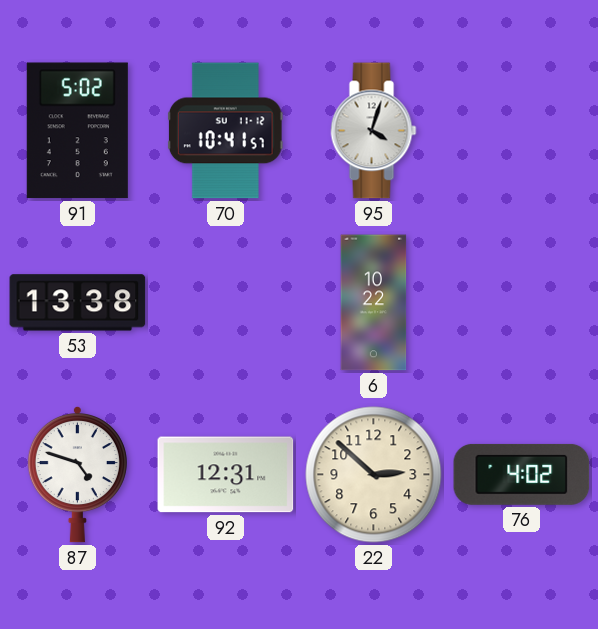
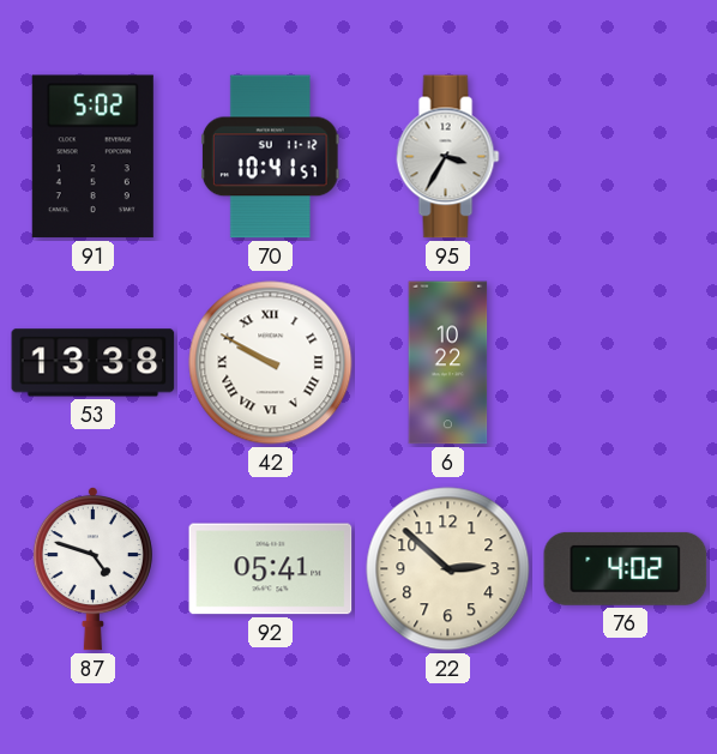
95: 4:03 -> 3:35
42: none -> 9:50
92: 12:31 -> 05:41
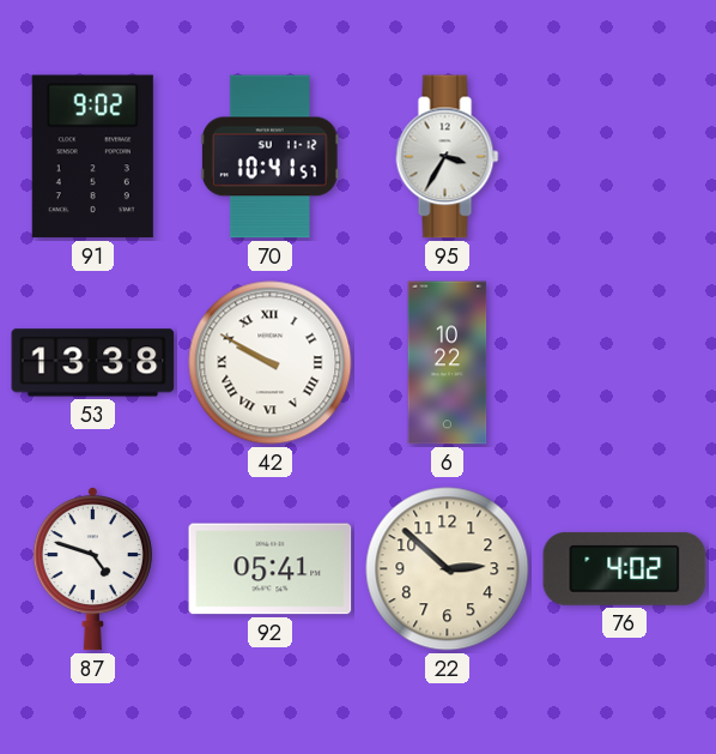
91: 5:02 -> 9:02
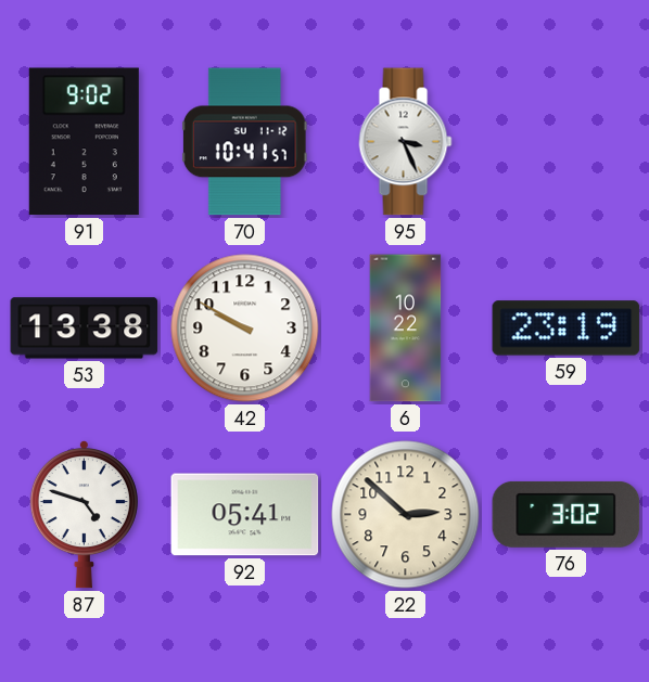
95: 3:35 -> 3:26
42 numerals: Roman -> Arabic
59: none -> 23:19
76: 4:02 -> 3:02
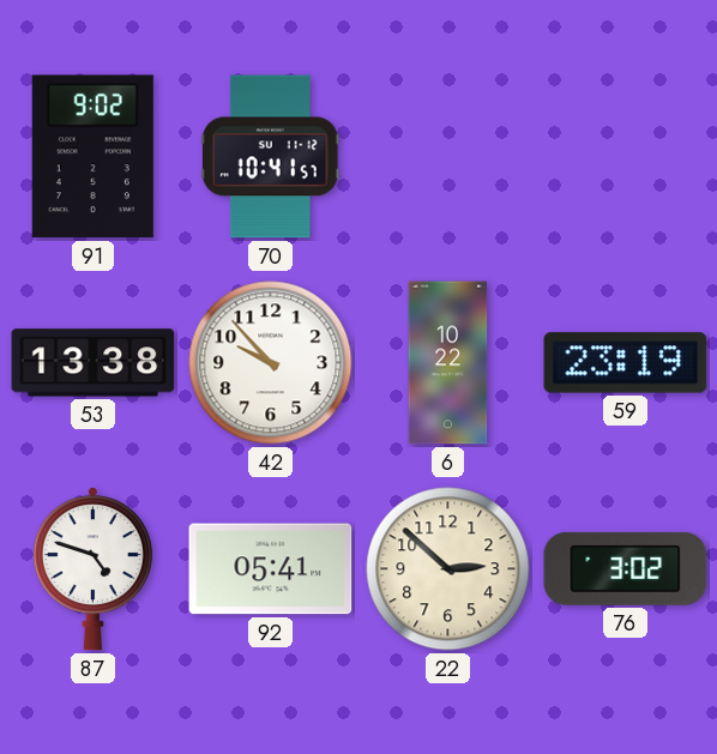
95: 3:26 -> none
42: 9:50 -> 9:53
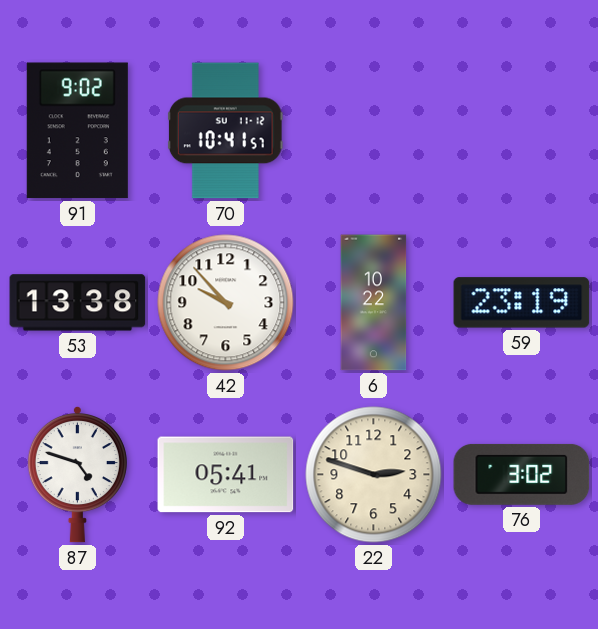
22: 2:52 -> 2:48
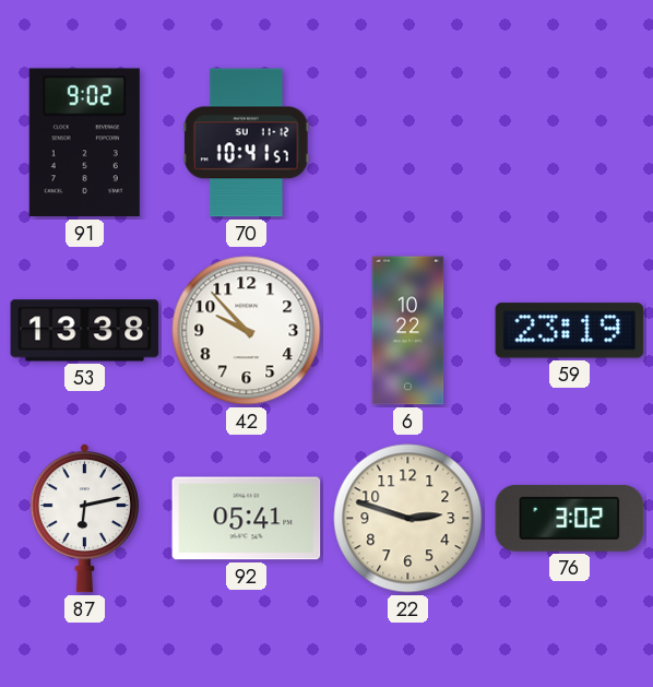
87: 4:48 -> 6:13
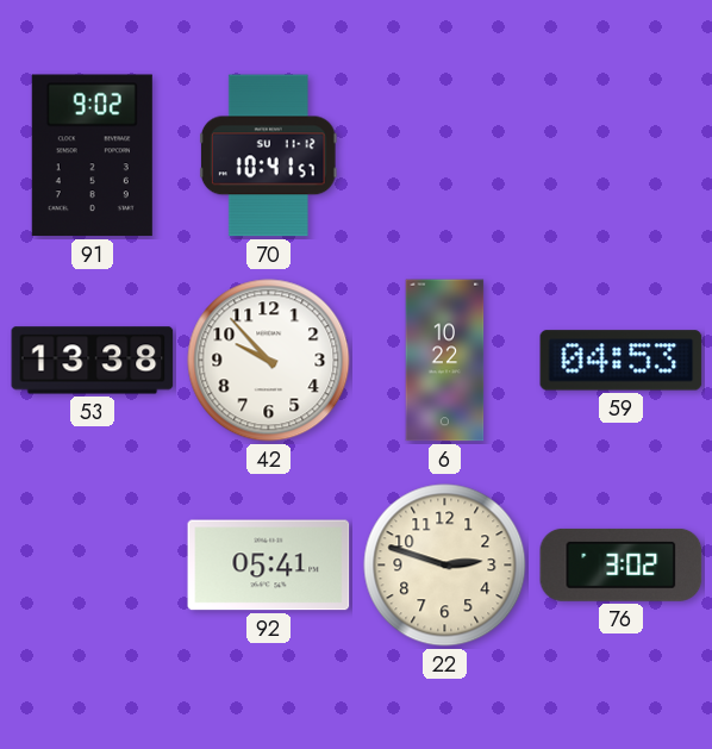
59: 23:19 -> 04:53
87: 6:13 -> none
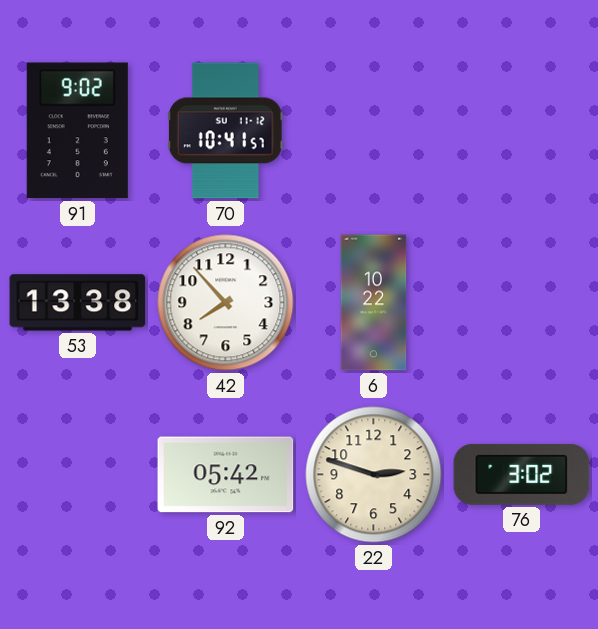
42: 9:53 -> 7:53
59: 04:53 -> none
92: 05:41 -> 05:42
